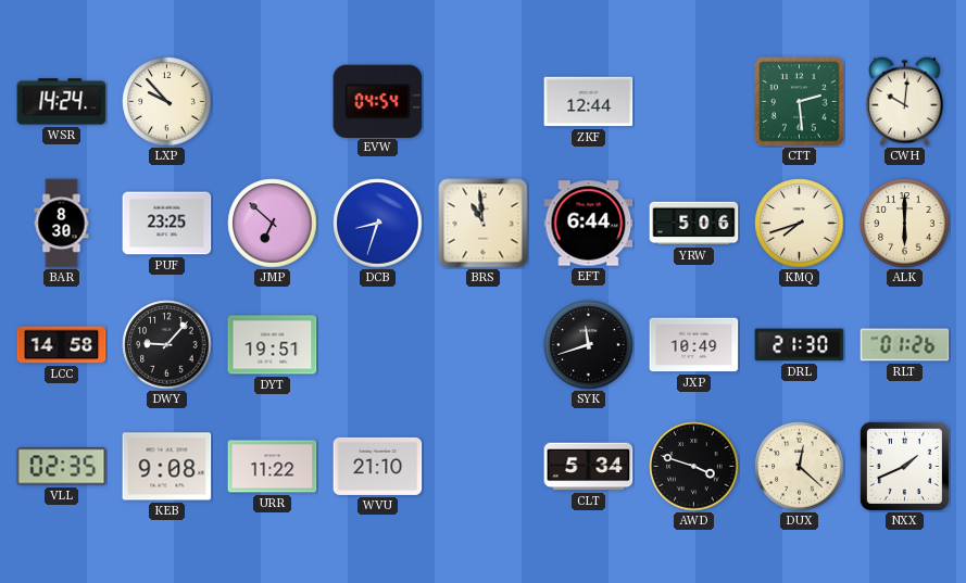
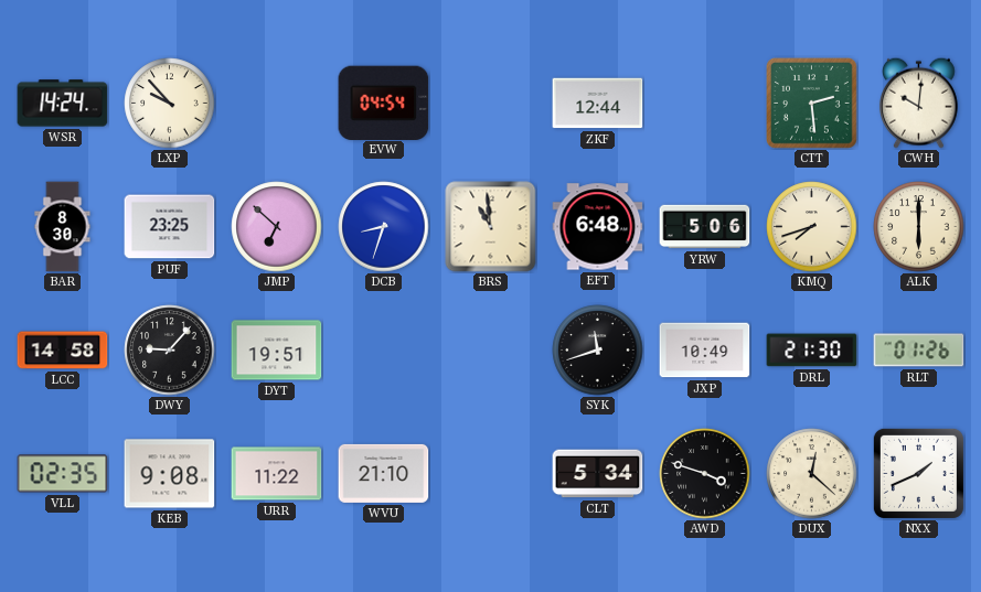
EFT: 6:44 -> 6:48
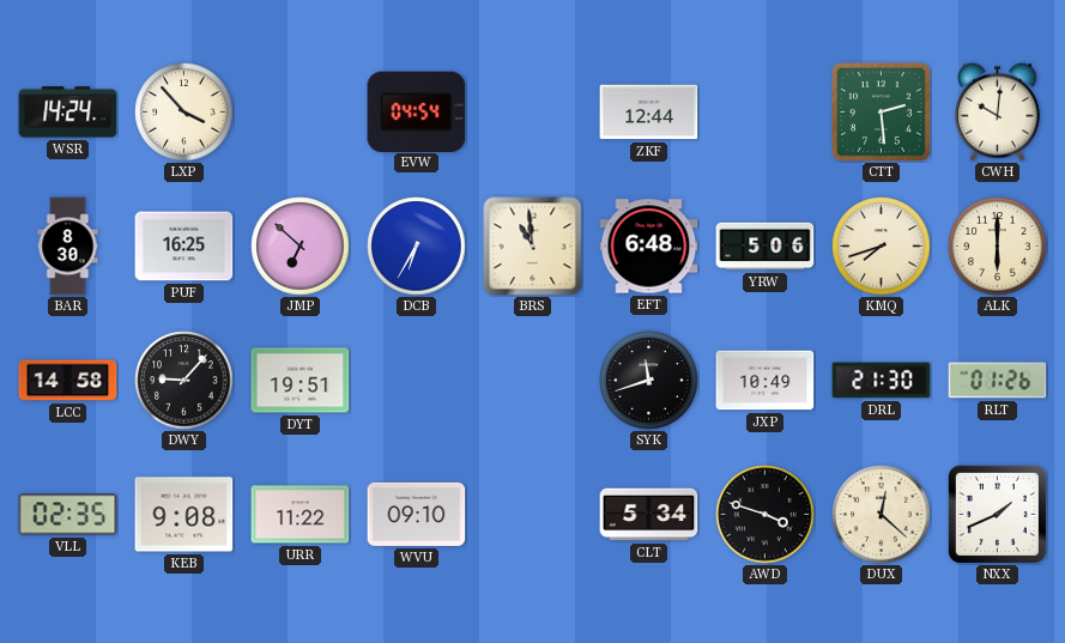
LXP: 9:53 -> 3:53
PUF: 23:25 -> 16:25
DCB: 8:33 -> 6:35
WVU: 21:10 -> 09:10
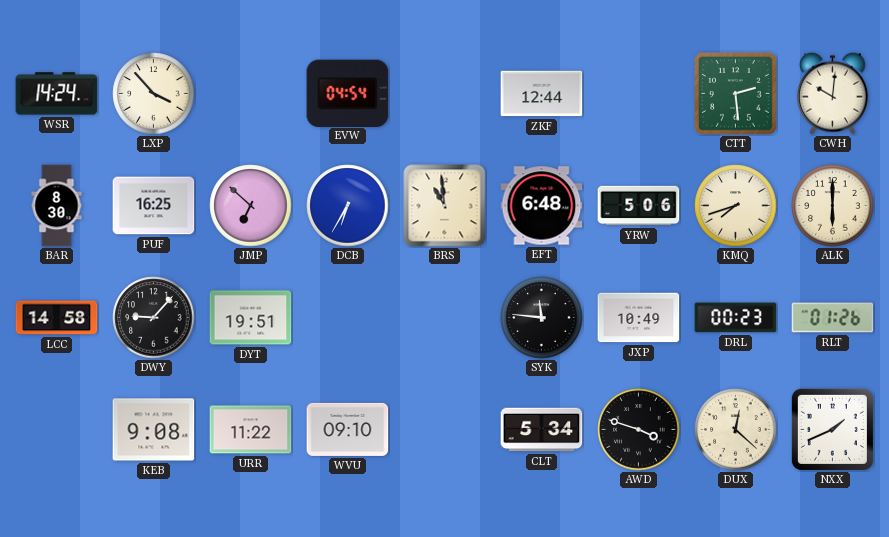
SYK: 11:42 -> 11:46
DRL: 21:30 -> 00:23
VLL: 02:35 -> none
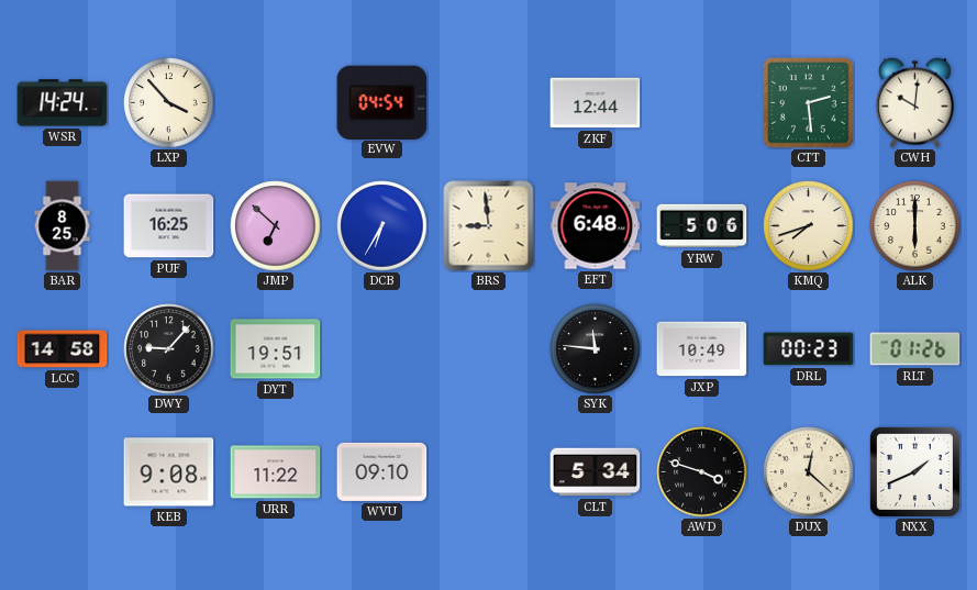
BAR: 8:30 -> 8:25
BRS: 10:59 -> 8:59
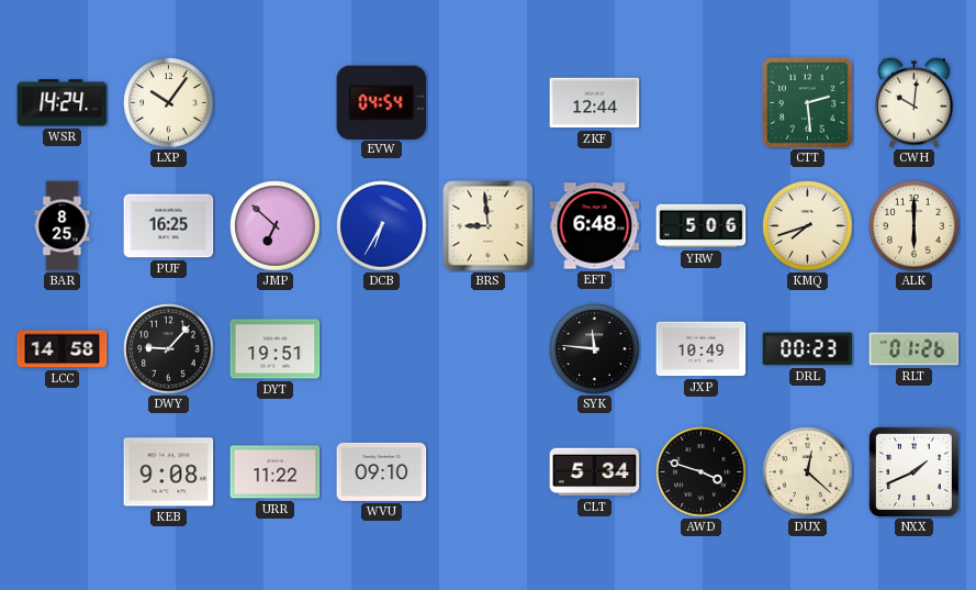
LXP: 3:53 -> 10:06
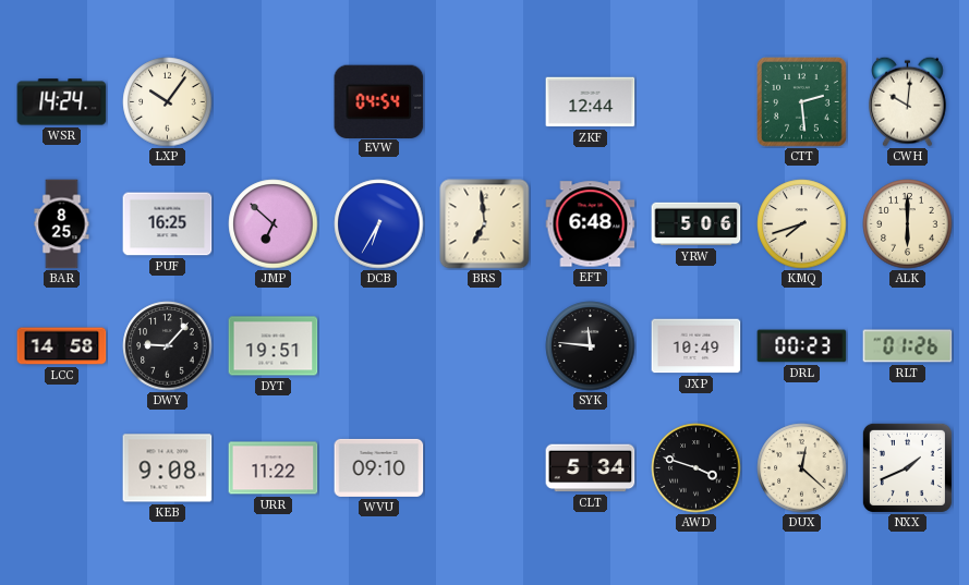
BRS: 8:59 -> 6:59
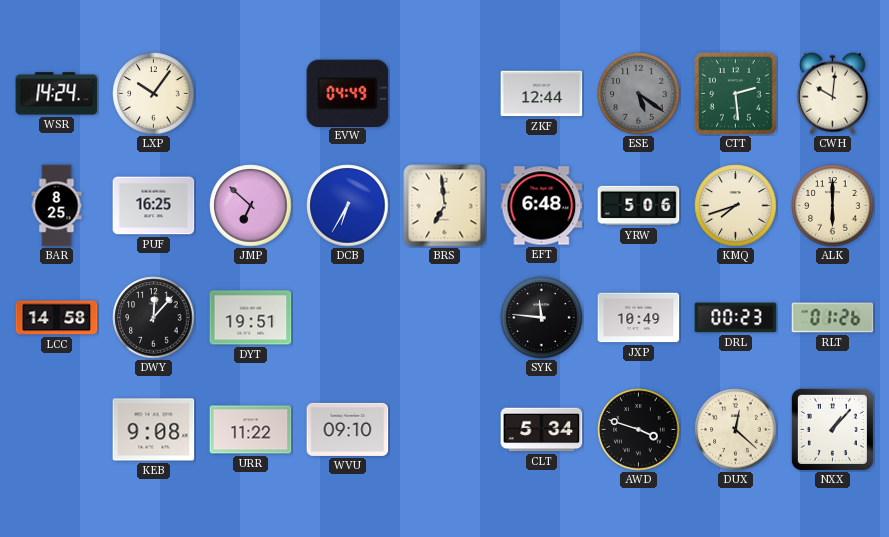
EVW: 04:54 -> 04:49
ESE: none -> 5:21
DWY: 9:07 -> 12:07
NXX: 1:41 -> 1:07
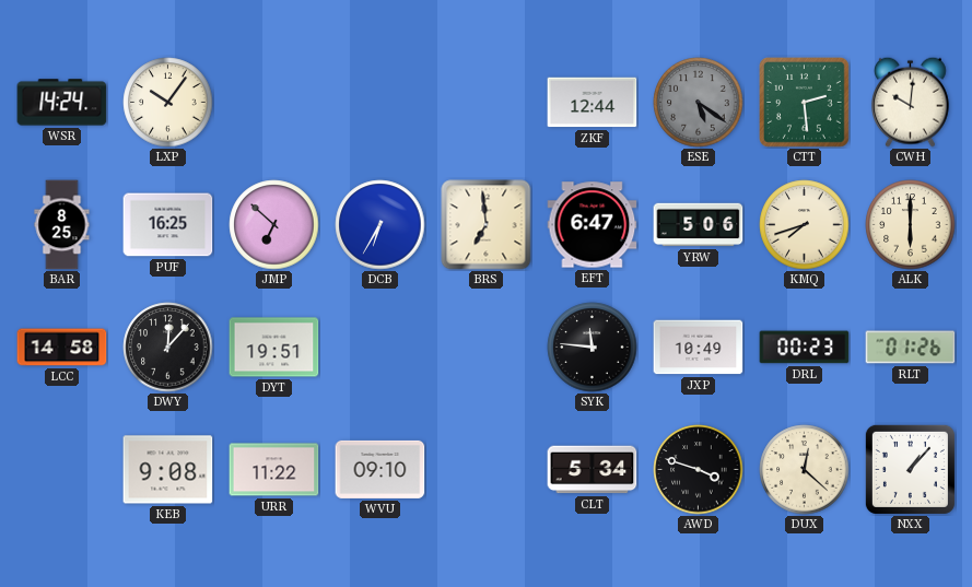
EVW: 04:49 -> none
EFT: 6:48 -> 6:47
